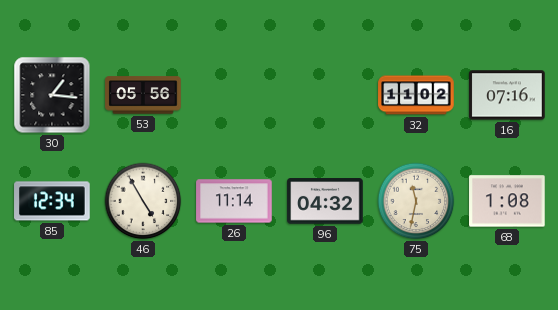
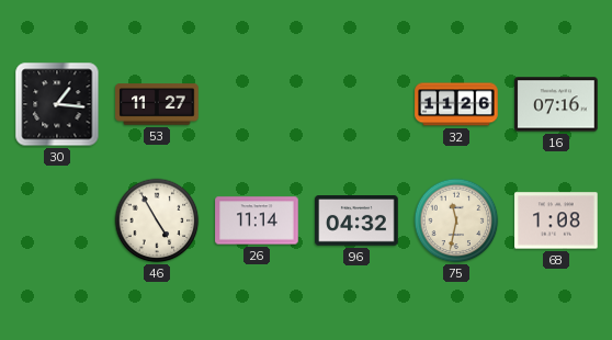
53: 05:56 -> 11:27
32: 11:02 -> 11:26
85: 12:34 -> none
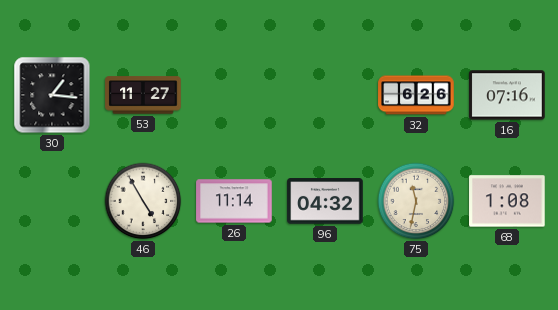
32: 11:26 -> 6:26
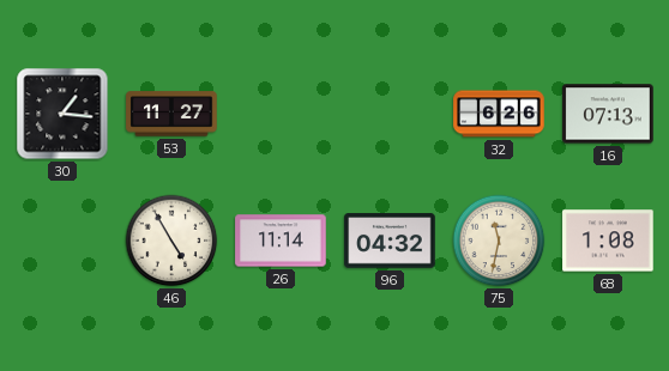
16: 07:16 -> 07:13
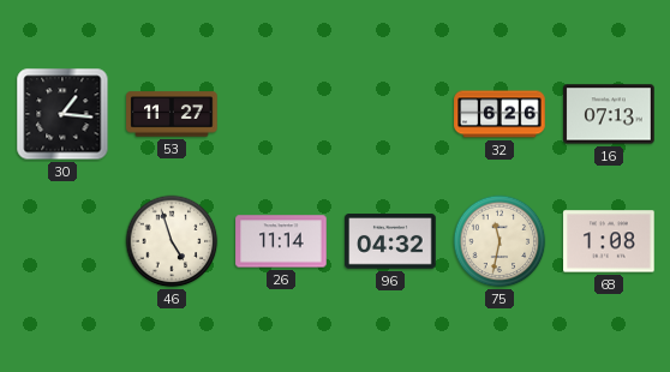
46: 4:55 -> 4:57
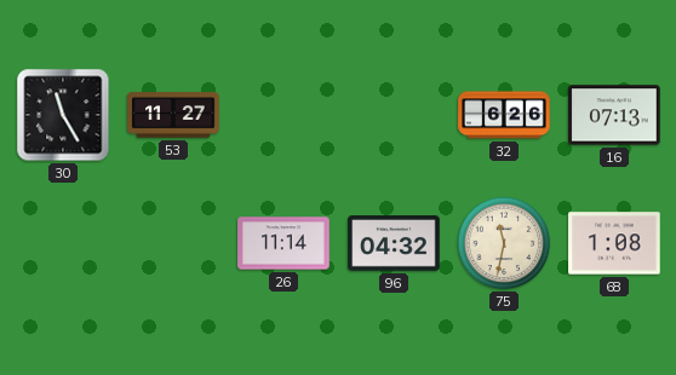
30: 1:16 -> 11:25
46: 4:57 -> none
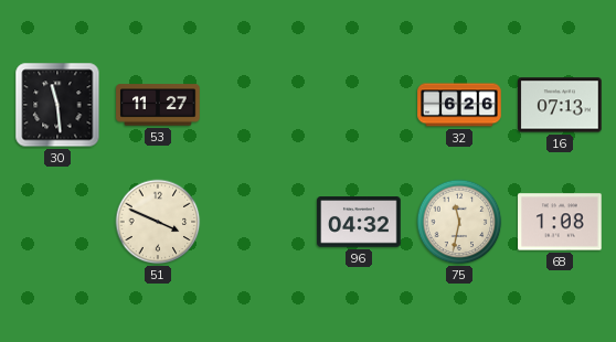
30: 11:25 -> 11:29
51: none -> 3:49
26: 11:14 -> none
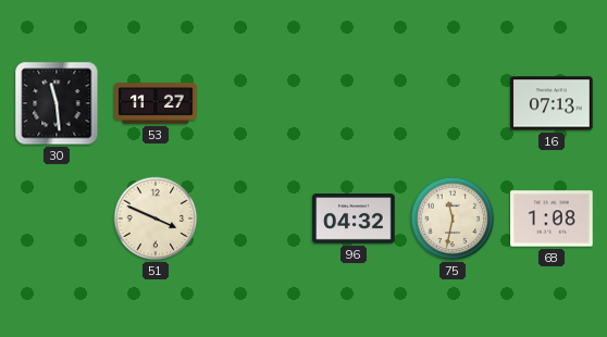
32: 6:26 -> none
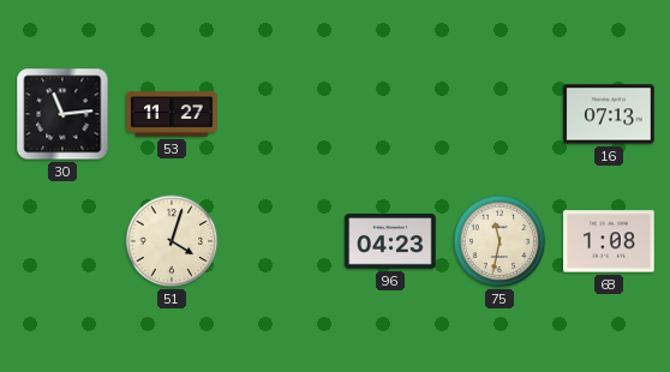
30: 11:29 -> 11:14
51: 3:49 -> 4:03
96: 04:32 -> 04:23
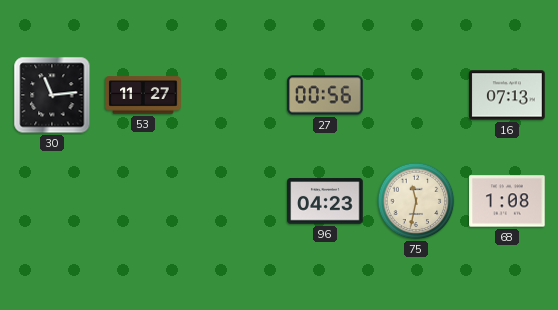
27: none -> 00:56
51: 4:03 -> none
